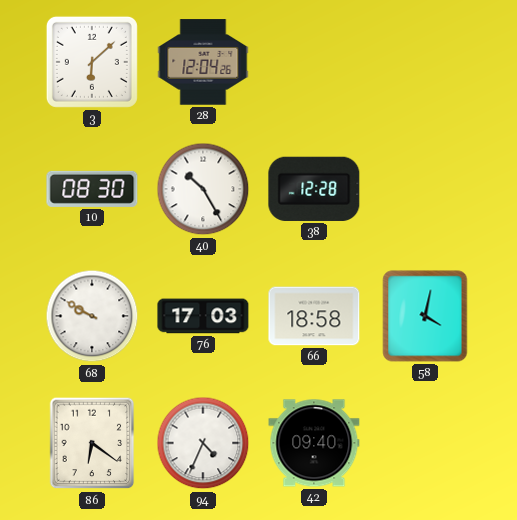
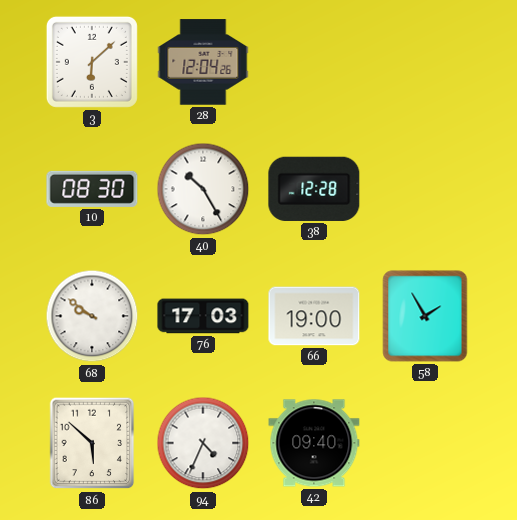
68: 9:50 -> 9:51
66: 18:58 -> 19:00
58: 4:02 -> 1:55
86: 6:21 -> 5:52
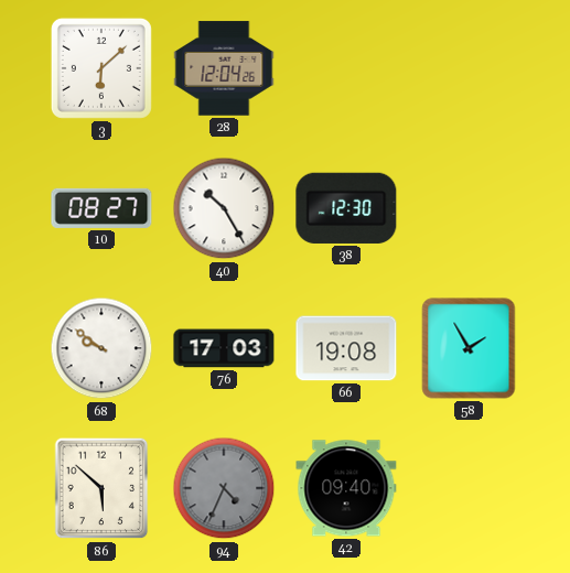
10: 08:30 -> 08:27
38: 12:28 -> 12:30
66: 19:00 -> 19:08
94 dial: white -> grey
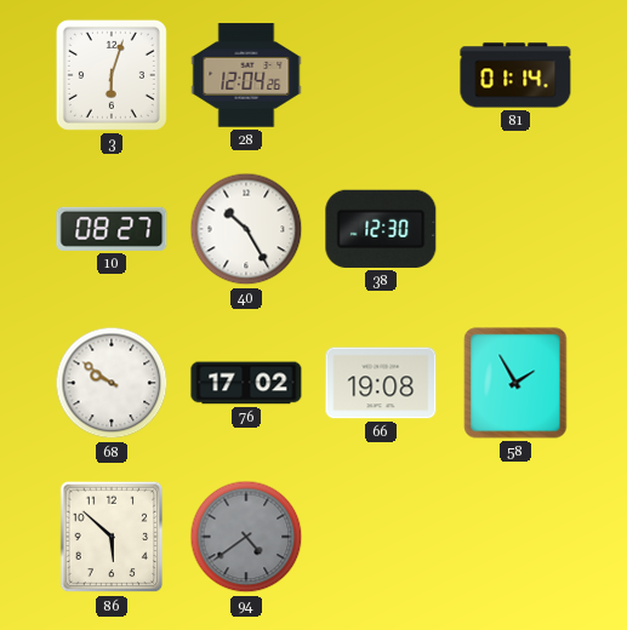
3: 6:08 -> 6:03
81: none -> 01:14
76: 17:03 -> 17:02
94: 4:34 -> 4:39
42: 09:40 -> none
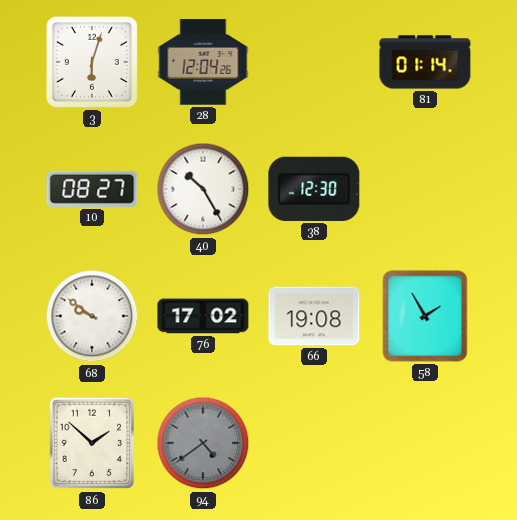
86: 5:52 -> 1:52
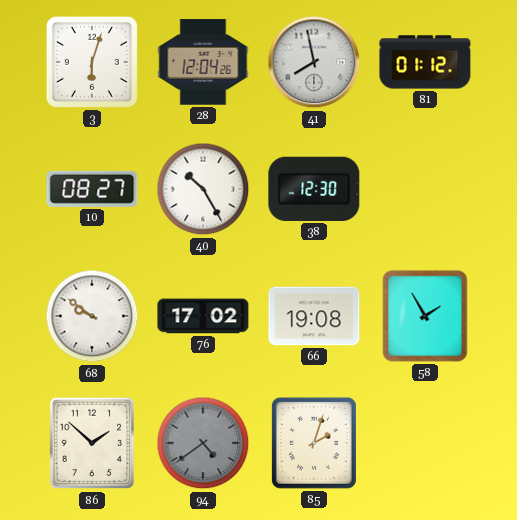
41: none -> 7:58
81: 01:14 -> 01:12
85: none -> 2:03
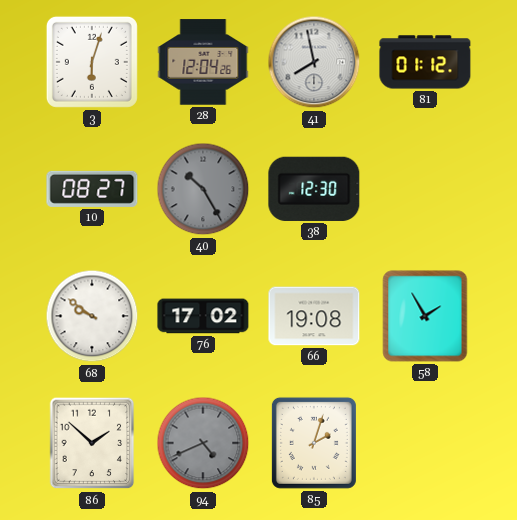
40 dial: white -> grey
94: 4:39 -> 4:41
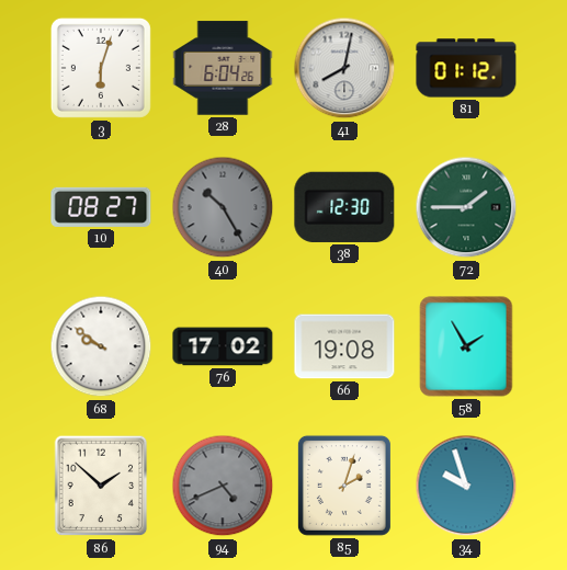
28: 12:04 -> 6:04
41: 7:58 -> 8:02
72: none -> 1:45
34: none -> 9:57
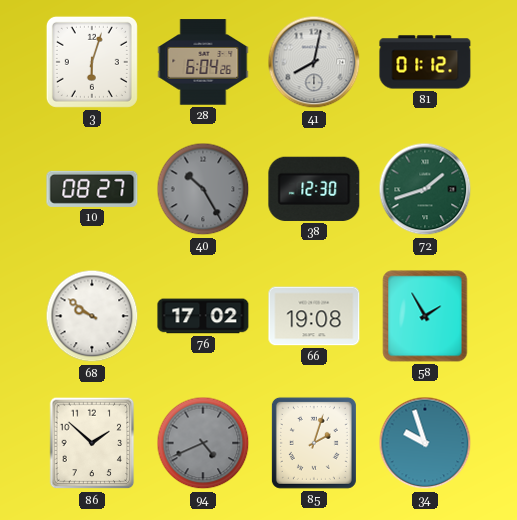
72: 1:45 -> 1:42
